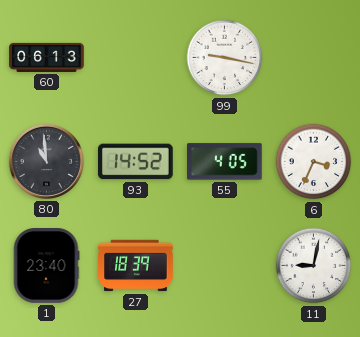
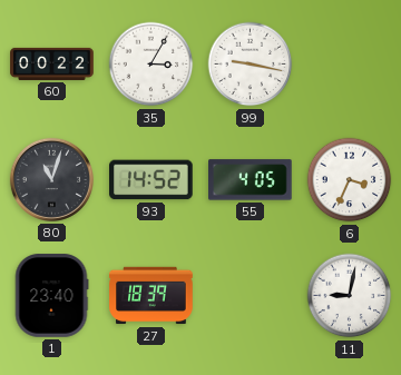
60: 06:13 -> 00:22
35: none -> 3:05
80: 10:59 -> 11:03
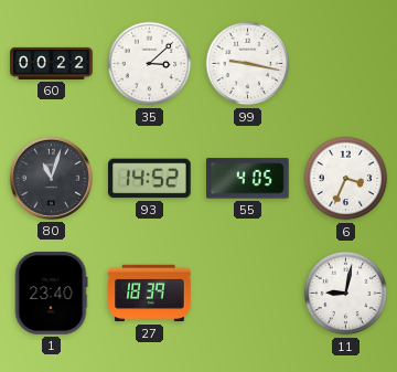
35: 3:05 -> 3:08
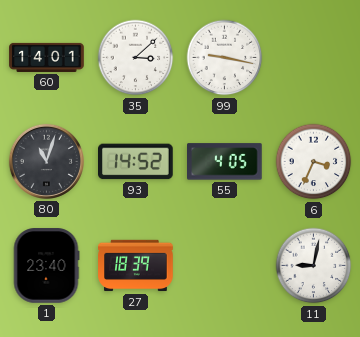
60: 00:22 -> 14:01
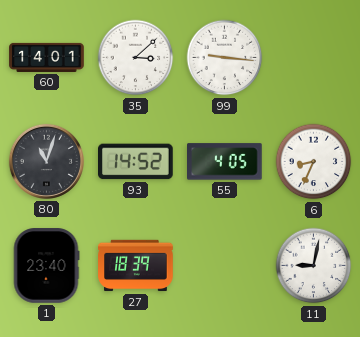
99: 9:17 -> 9:16
6: 3:34 -> 8:34
